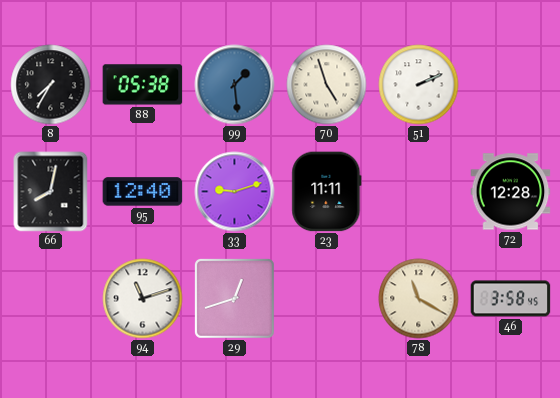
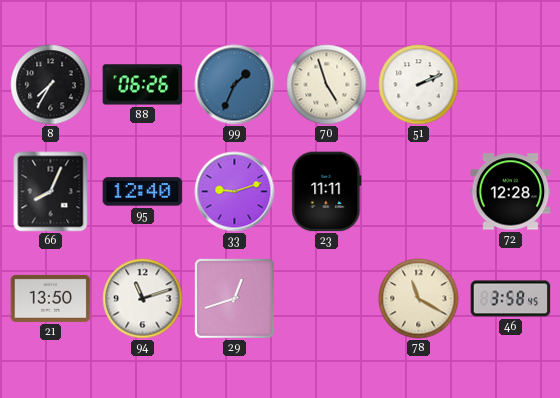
88: 05:38 -> 06:26
99: 1:29 -> 1:34
66: 8:02 -> 8:04
21: none -> 13:50
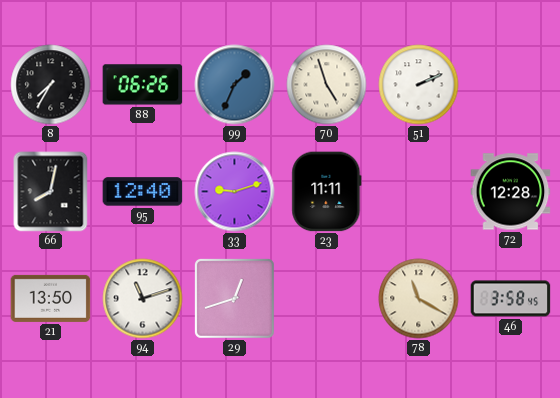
66: 8:04 -> 8:02
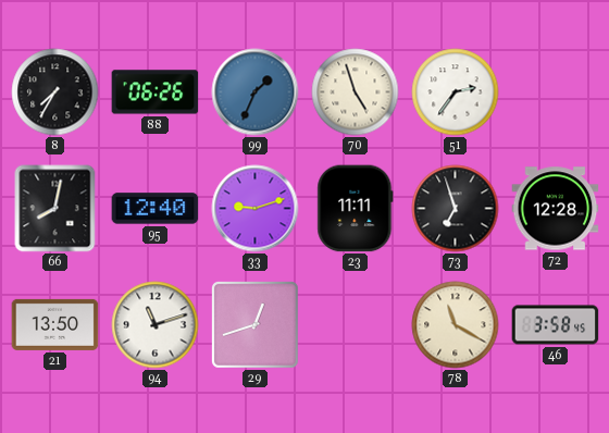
51: 2:11 -> 2:36
73: none -> 6:57
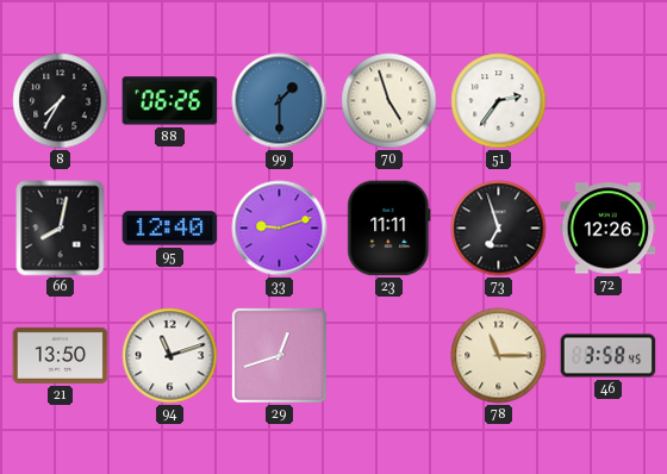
99: 1:34 -> 1:30
72: 12:28 -> 12:26
78: 11:20 -> 11:15
